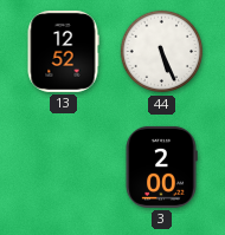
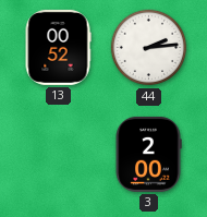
13: 12:52 -> 00:52
44: 5:26 -> 2:14
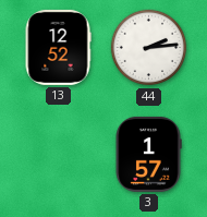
13: 00:52 -> 12:52
3: 2:00 -> 1:57
